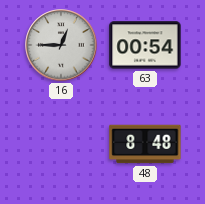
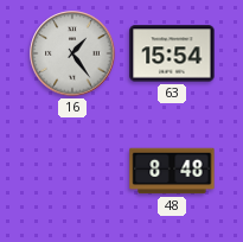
16: 12:45 -> 1:24
63: 00:54 -> 15:54
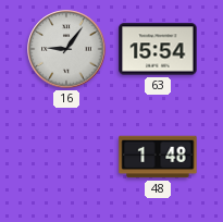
16: 1:24 -> 9:06
48: 8:48 -> 1:48
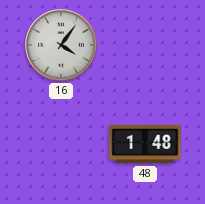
16: 9:06 -> 4:06
63: 15:54 -> none
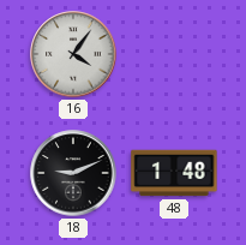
18: none -> 9:11
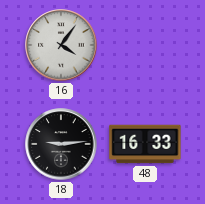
18: 9:11 -> 9:14
48: 1:48 -> 16:33
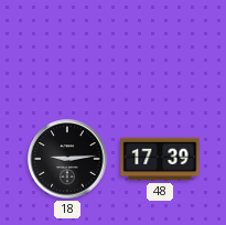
16: 4:06 -> none
48: 16:33 -> 17:39
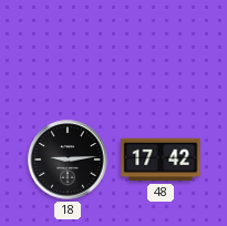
48: 17:39 -> 17:42
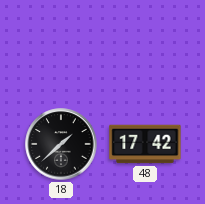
18: 9:14 -> 1:38
